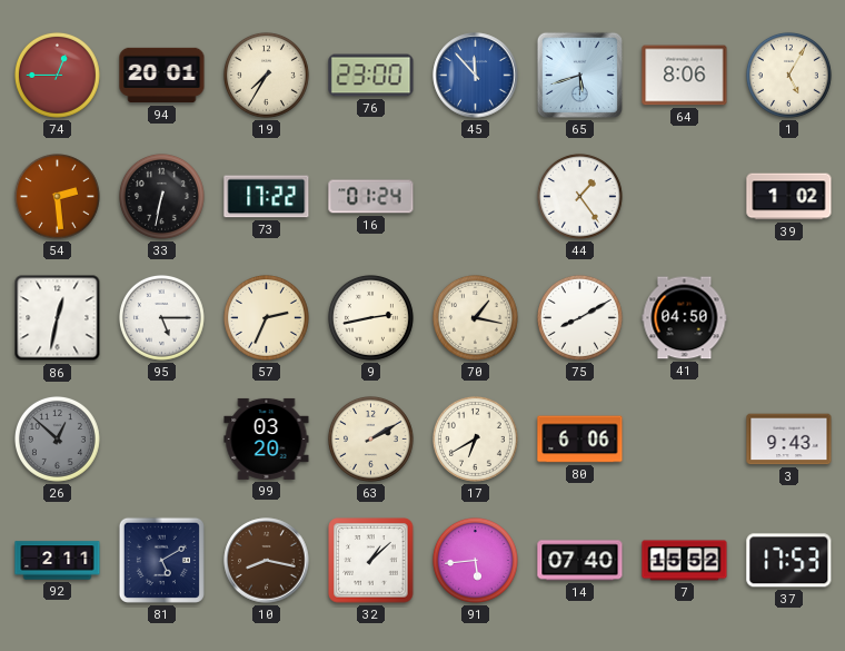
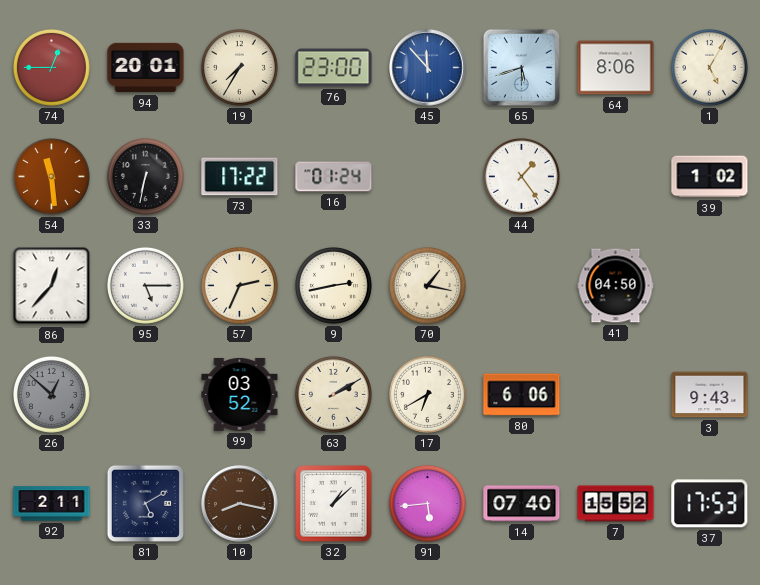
54: 2:29 -> 11:29
86: 12:32 -> 12:37
75: 8:10 -> none
99: 03:20 -> 03:52
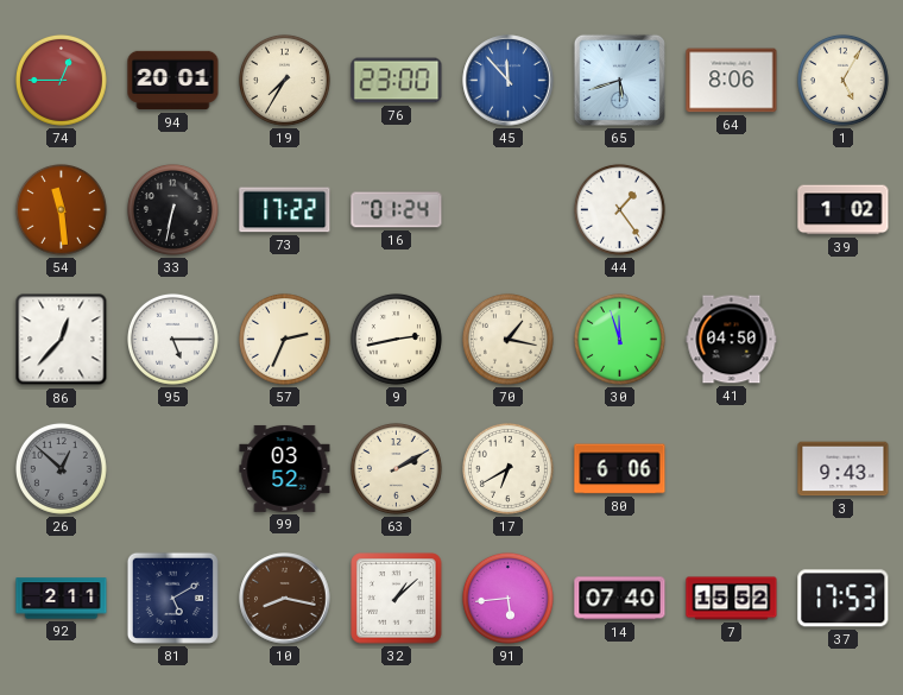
30: none -> 11:57
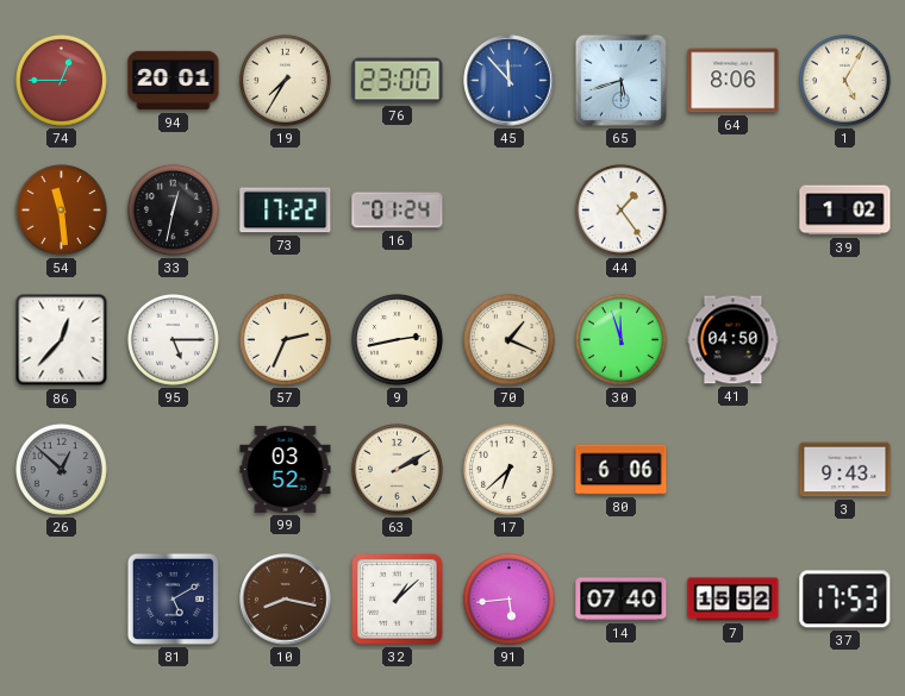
33: 6:32 -> 12:32
70: 1:17 -> 1:19
17: 6:40 -> 6:38
92: 2:11 -> none
